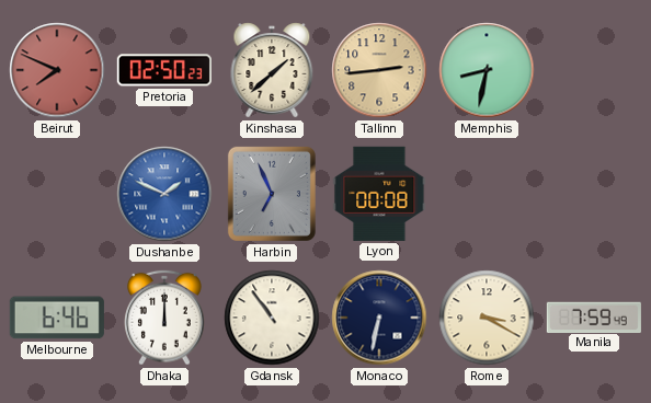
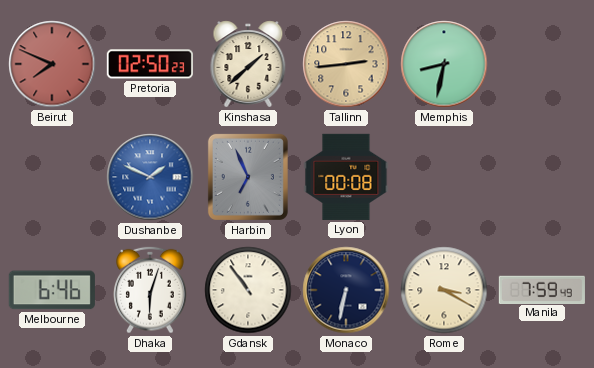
Dhaka: 12:00 -> 6:03
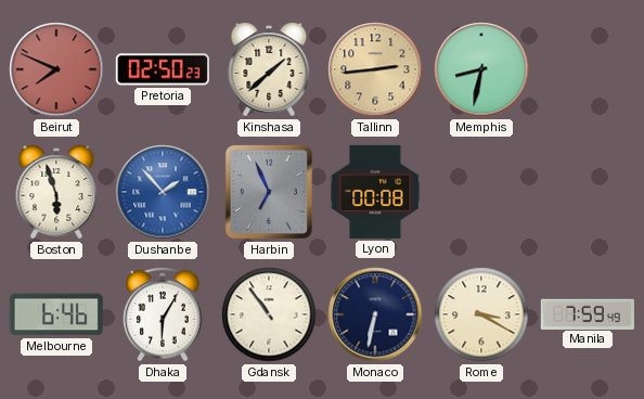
Boston: none -> 5:57
Dushanbe: 1:49 -> 1:53
Dhaka: 6:03 -> 6:05
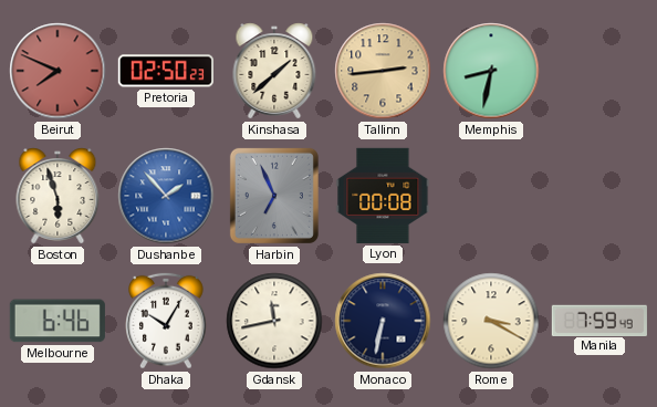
Dhaka: 6:05 -> 10:05
Gdansk: 10:54 -> 11:43
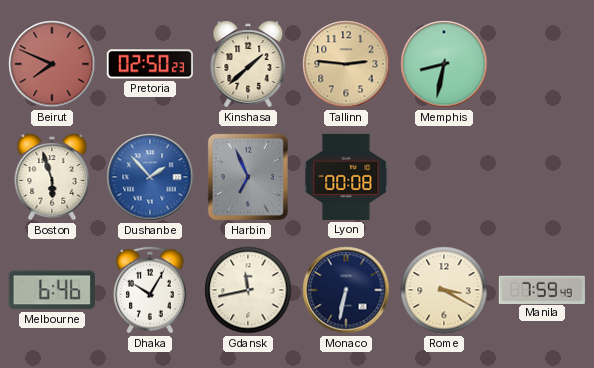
Tallinn: 2:44 -> 2:46
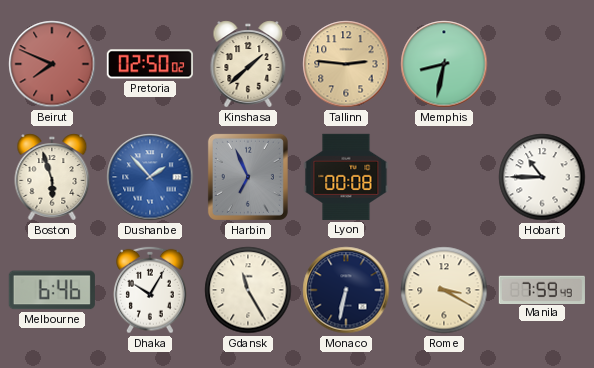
Pretoria: 02:50:23 -> 02:50:02
Hobart: none -> 10:45
Gdansk: 11:43 -> 11:25
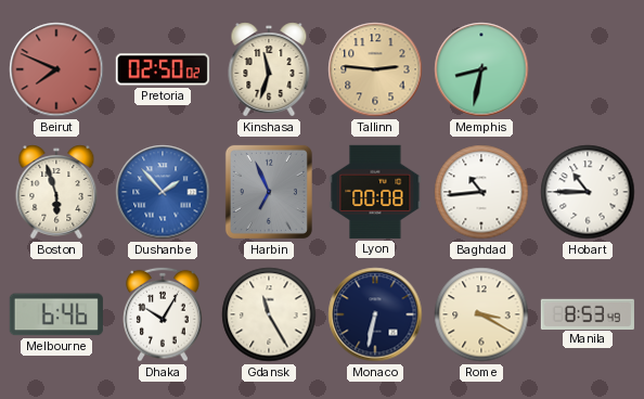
Kinshasa: 1:38 -> 11:33
Baghdad: none -> 10:44
Manila: 7:59 -> 8:53
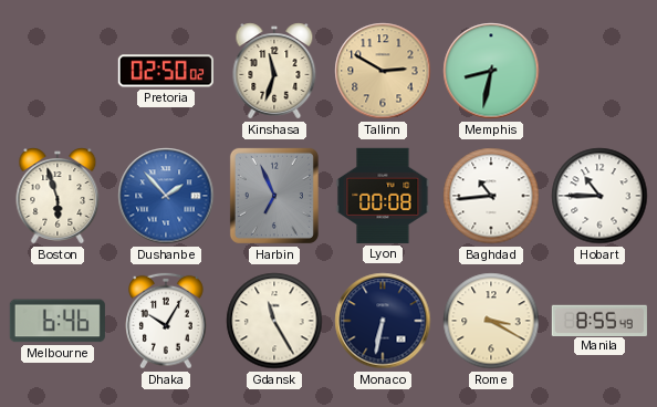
Beirut: 7:49 -> none
Tallinn: 2:46 -> 2:50
Manila: 8:53 -> 8:55
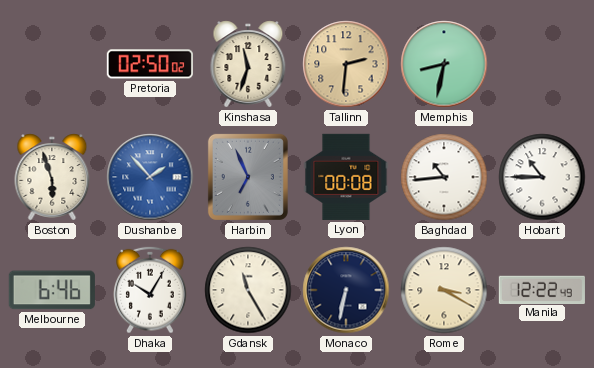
Tallinn: 2:50 -> 2:31
Manila: 8:55 -> 12:22
